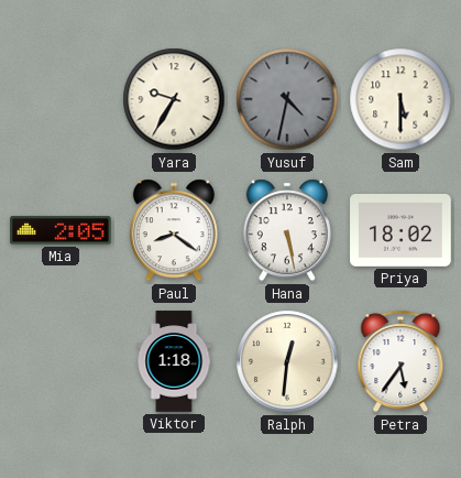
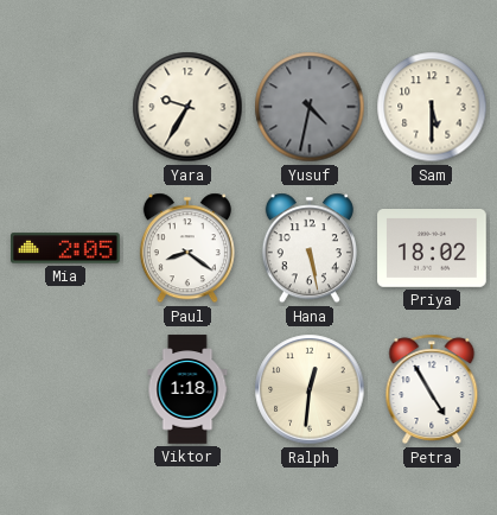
Petra: 5:36 -> 4:55
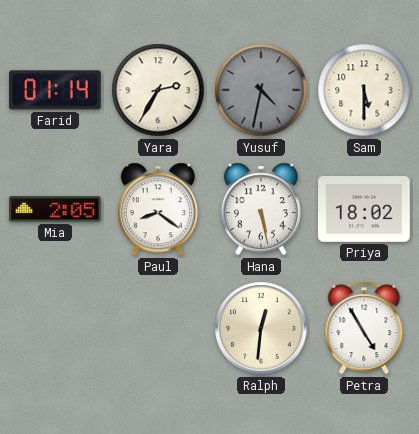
Farid: none -> 01:14
Yara: 9:35 -> 2:35
Viktor: 1:18 -> none
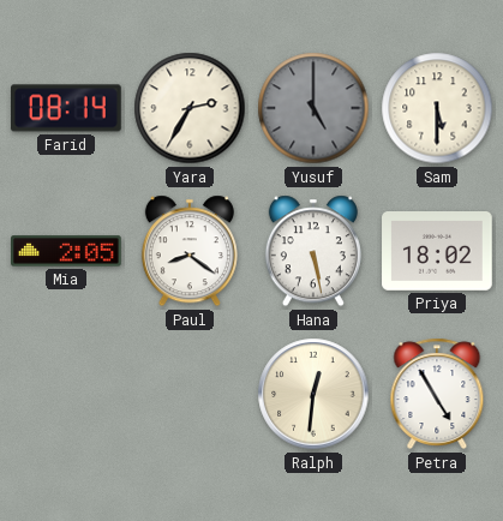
Farid: 01:14 -> 08:14
Yusuf: 4:32 -> 5:00
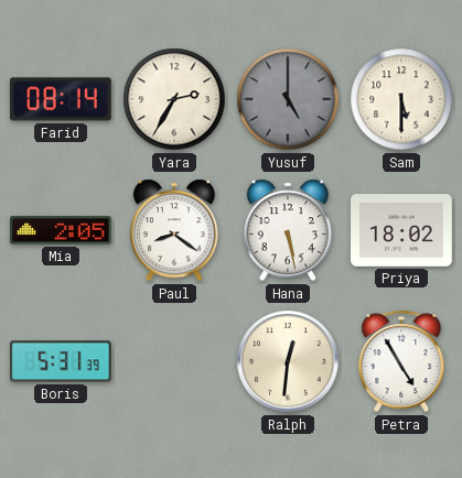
Boris: none -> 5:31
